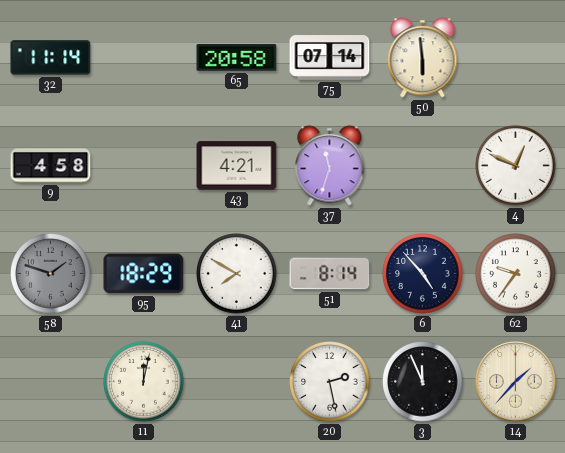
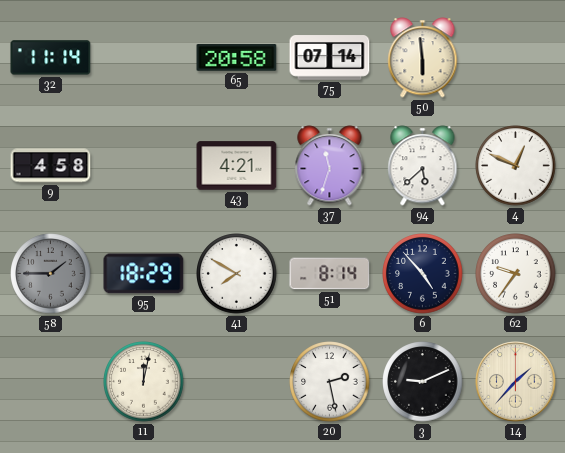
94: none -> 5:38
58: 1:48 -> 1:45
3: 11:56 -> 9:11
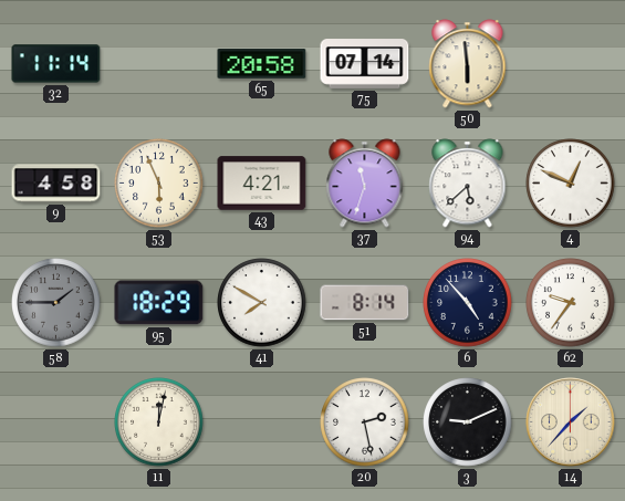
53: none -> 5:56
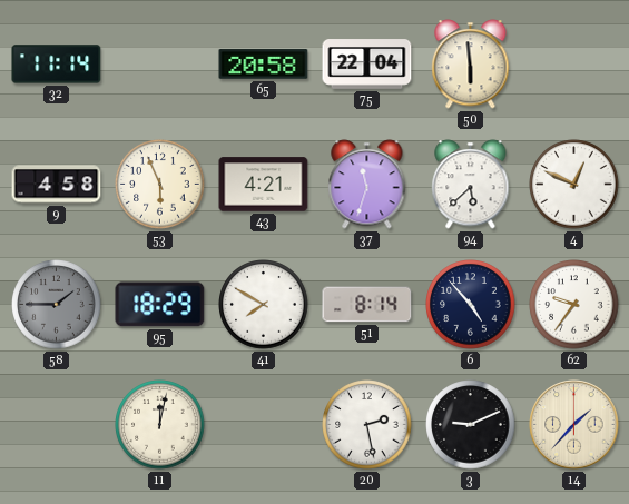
75: 07:14 -> 22:04
